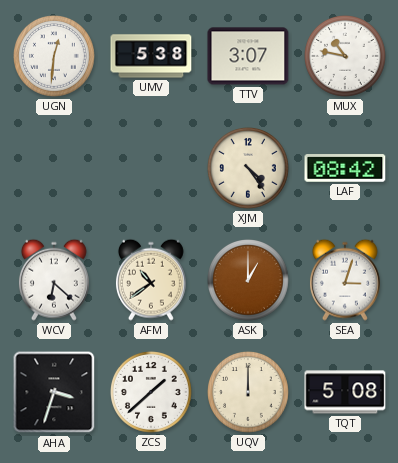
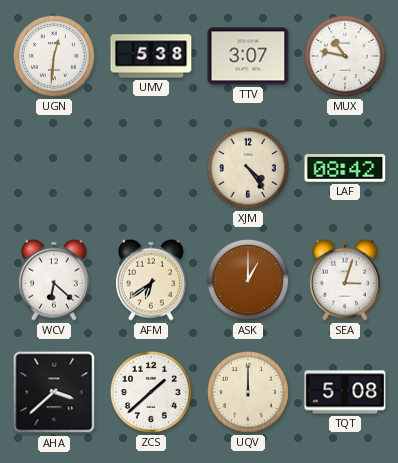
AFM: 10:39 -> 6:39
AHA: 3:33 -> 3:38
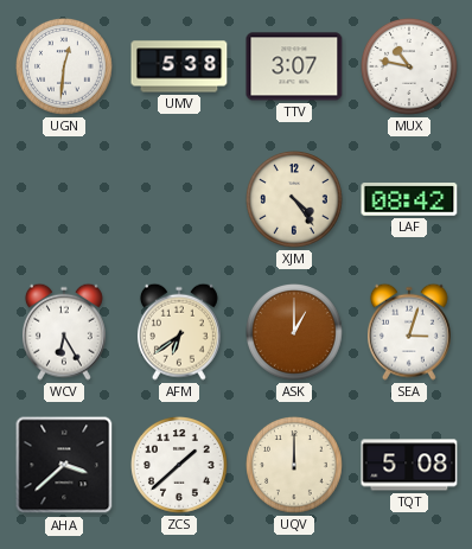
WCV: 6:22 -> 6:25
